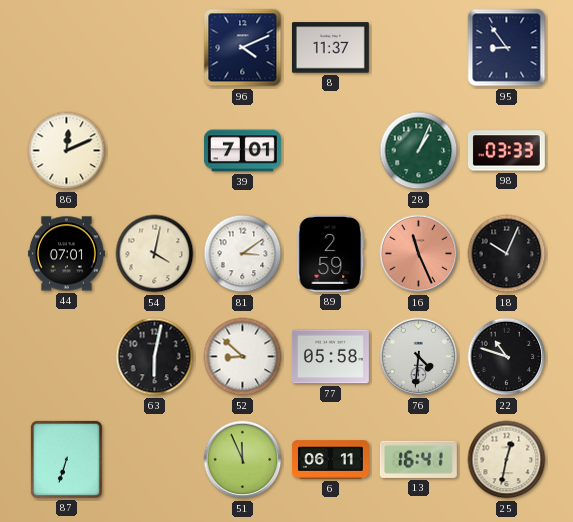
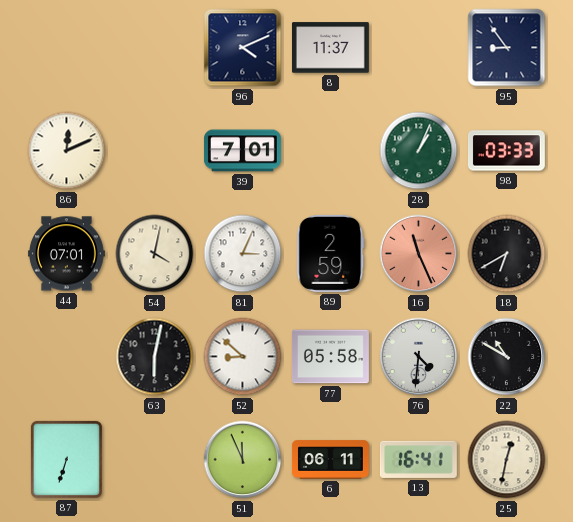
81: 3:09 -> 3:04
18: 10:04 -> 6:40
22: 10:48 -> 10:50
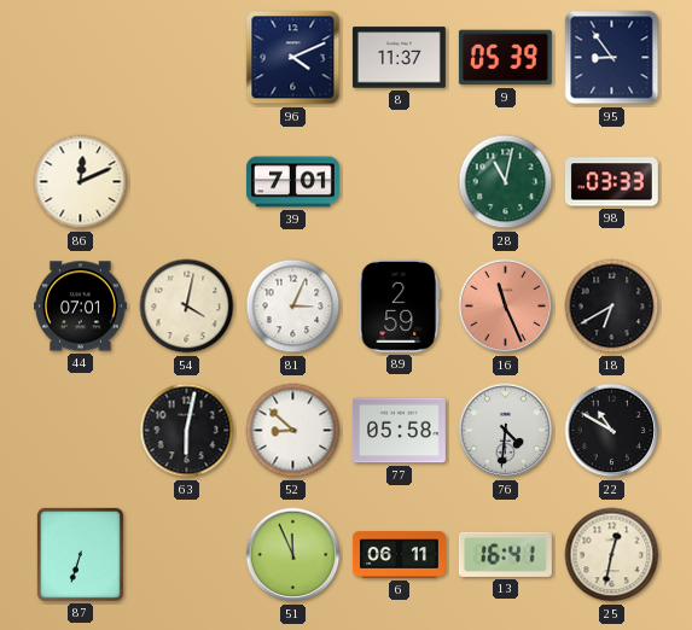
9: none -> 05:39
28: 1:04 -> 11:02
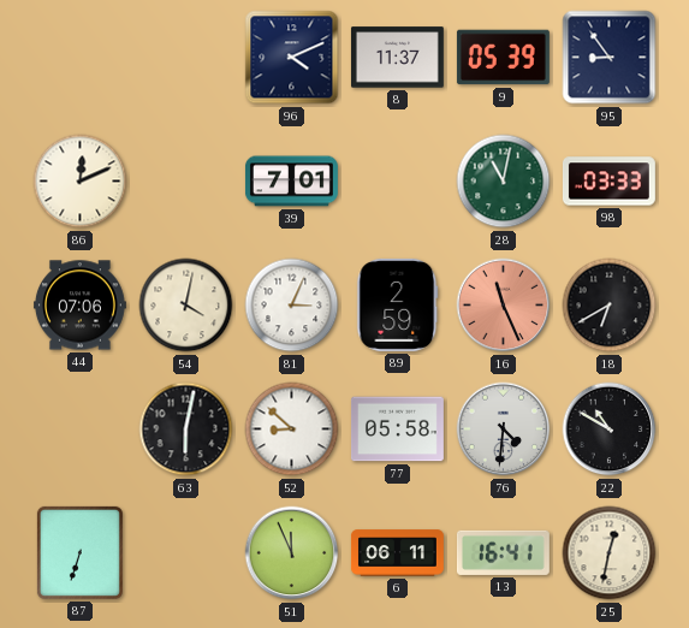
44: 07:01 -> 07:06
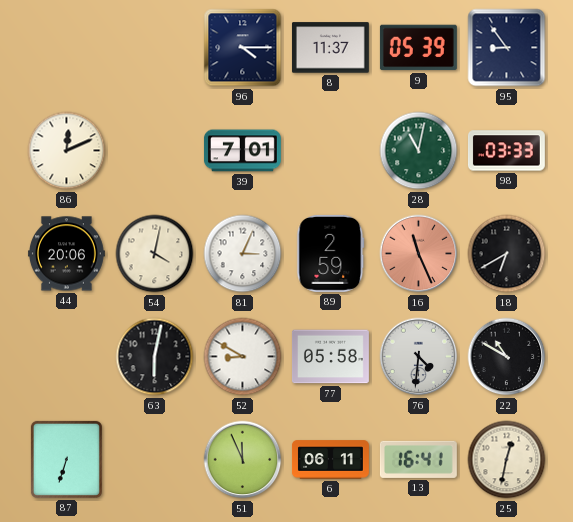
96: 4:11 -> 4:15
44: 07:06 -> 20:06
52: 8:52 -> 8:50
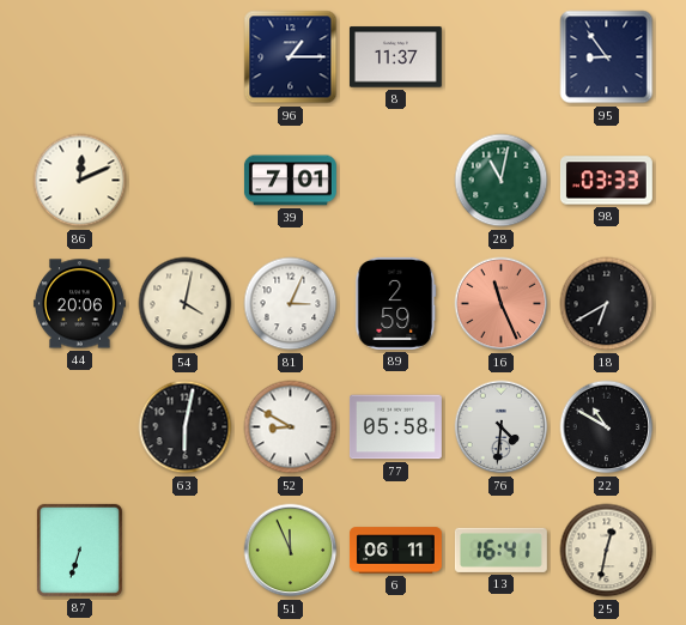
96: 4:15 -> 1:15
9: 05:39 -> none
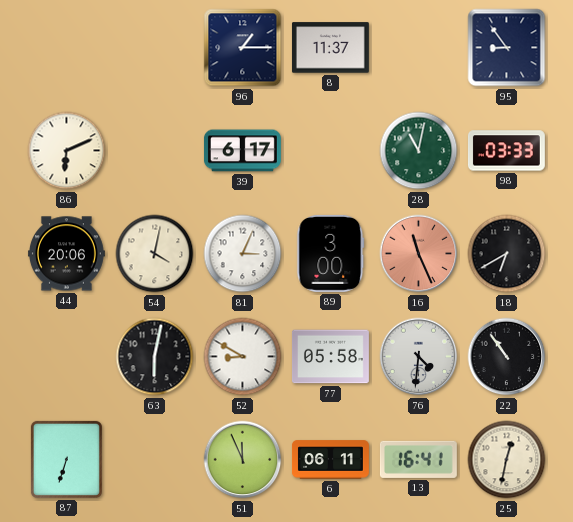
86: 12:11 -> 6:11
39: 7:01 -> 6:17
89: 2:59 -> 3:00
22: 10:50 -> 10:54
